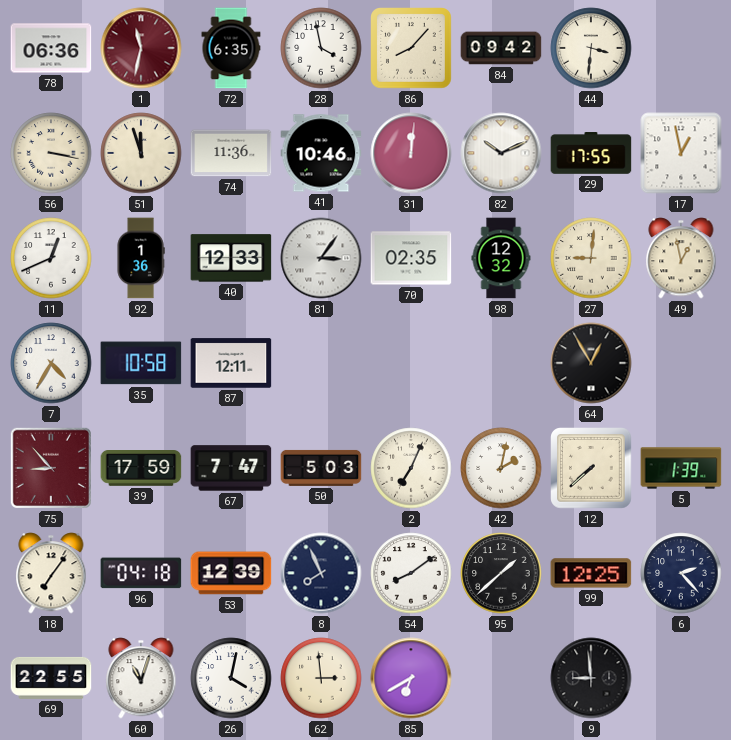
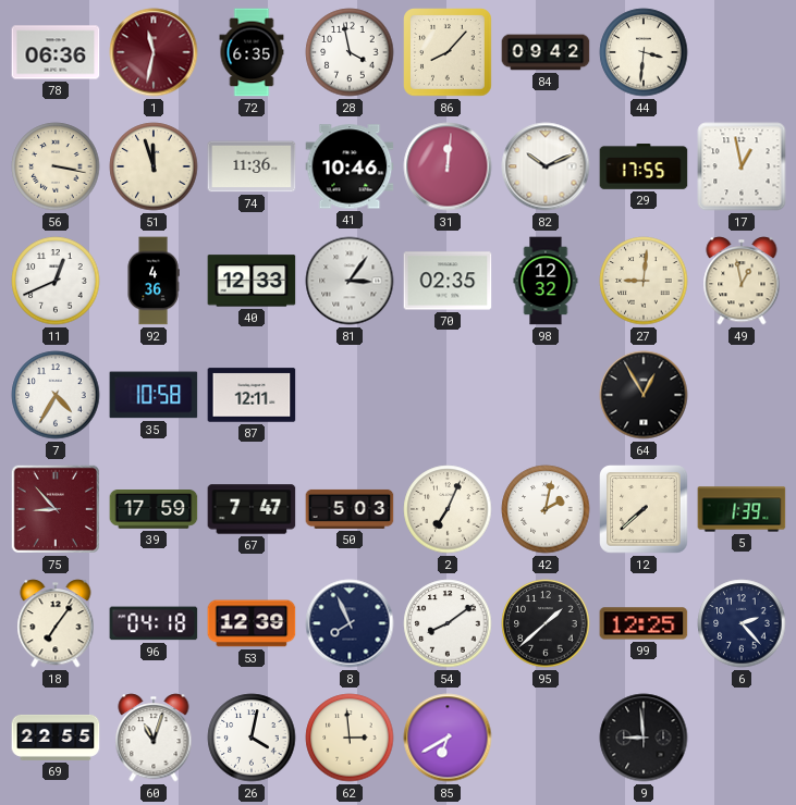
92: 1:36 -> 4:36
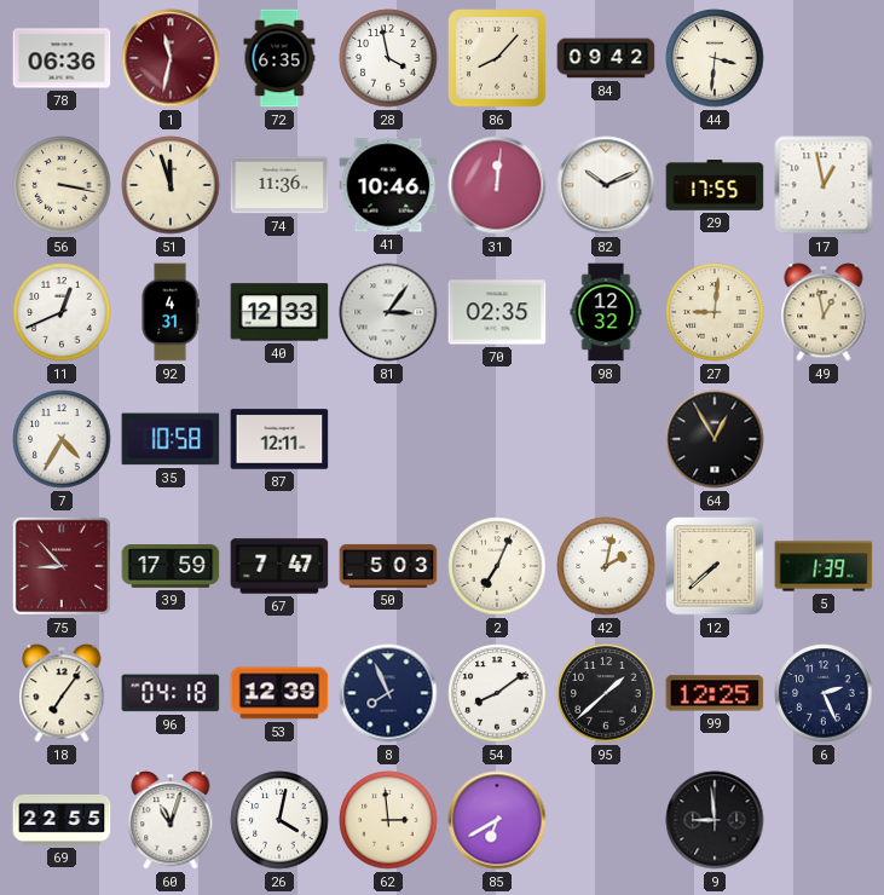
92: 4:36 -> 4:31
6: 2:23 -> 2:26
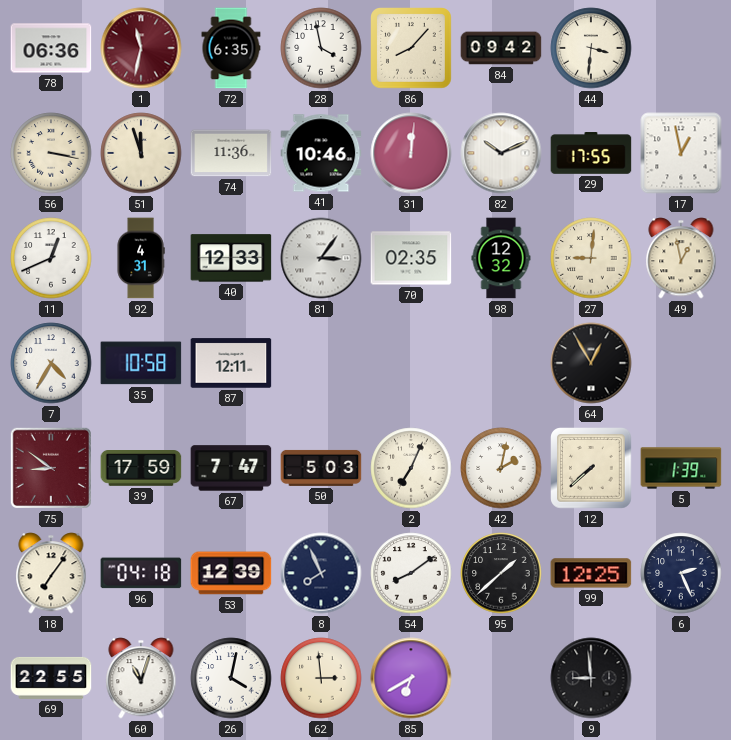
75: 8:53 -> 8:51
